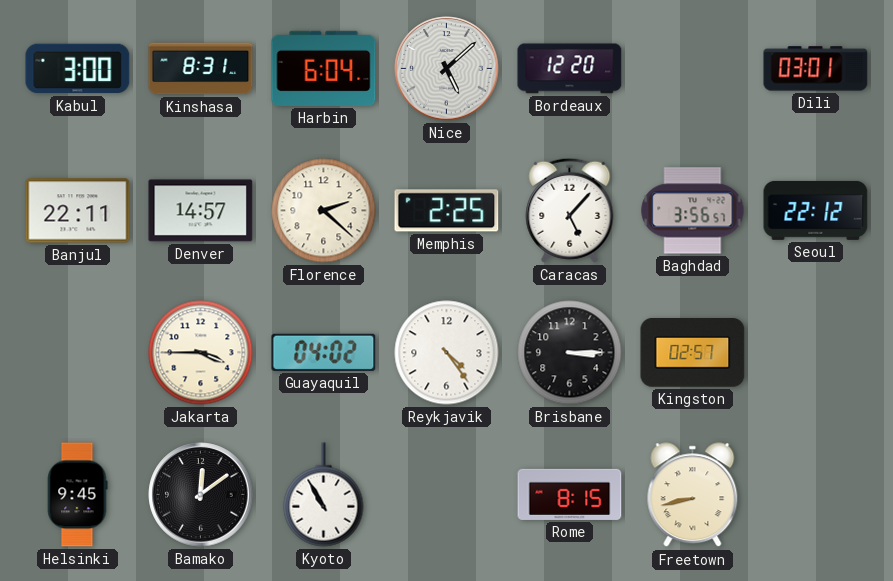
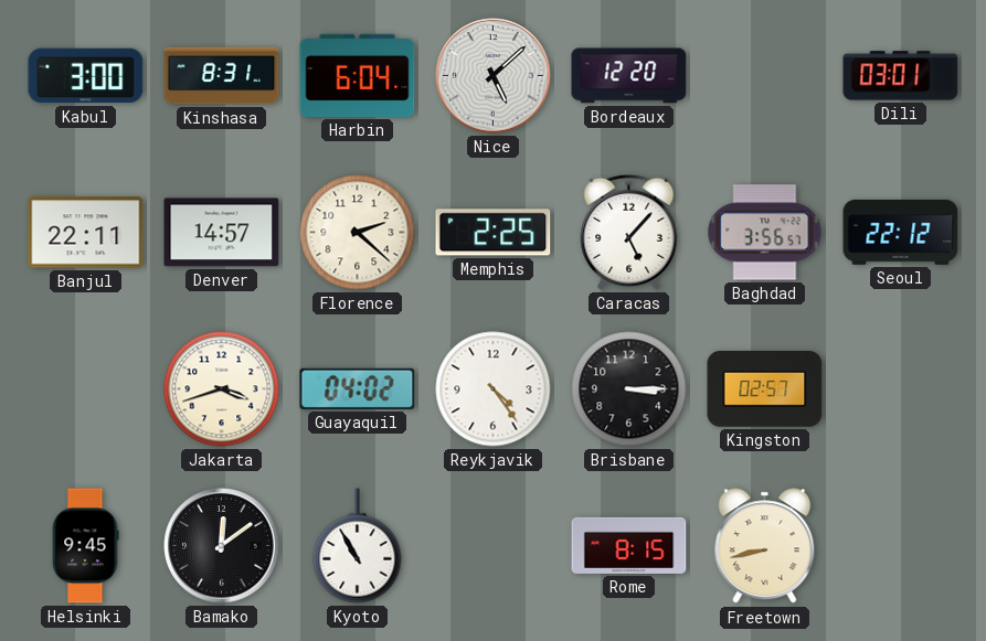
Jakarta: 3:45 -> 3:42
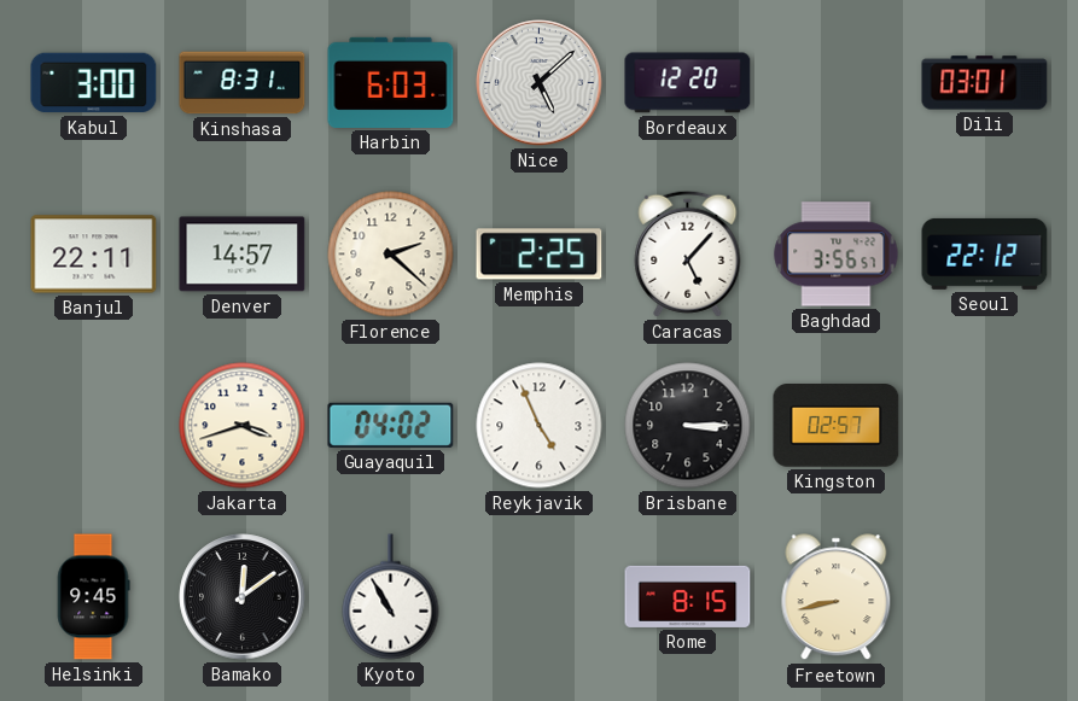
Harbin: 6:04 -> 6:03
Reykjavik: 4:24 -> 4:56
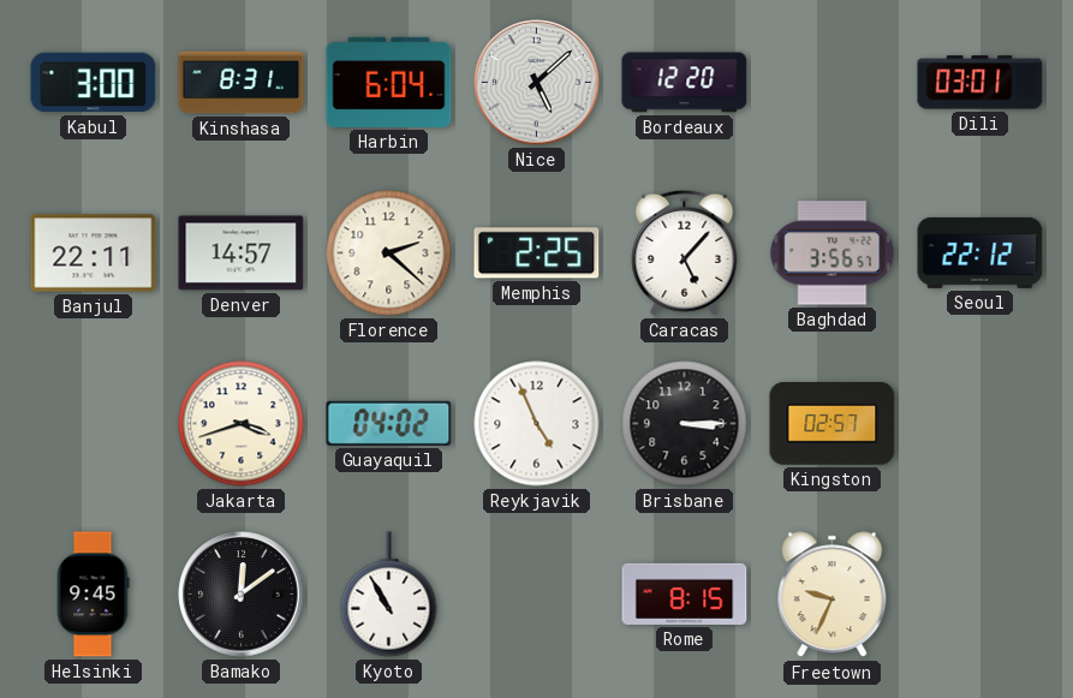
Harbin: 6:03 -> 6:04
Freetown: 8:43 -> 9:34
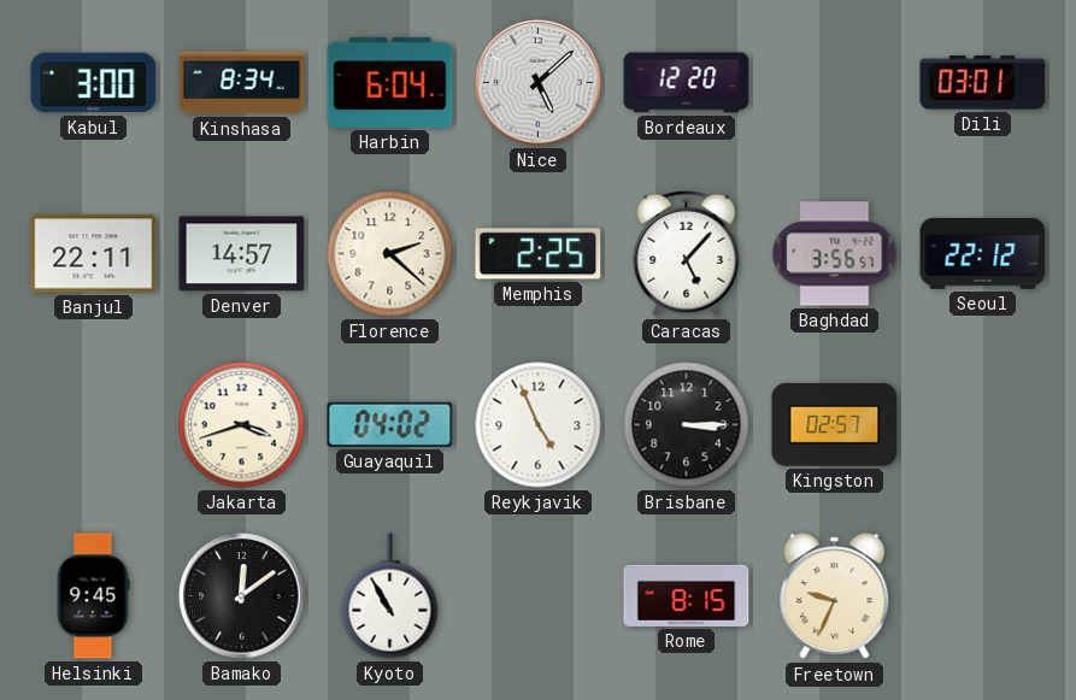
Kinshasa: 8:31 -> 8:34
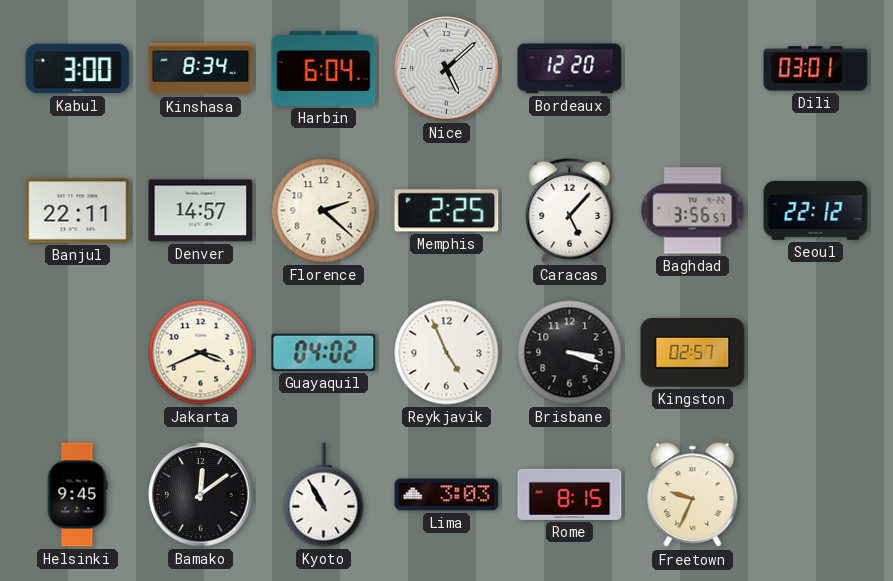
Jakarta: 3:42 -> 3:41
Brisbane: 3:15 -> 3:18
Lima: none -> 3:03
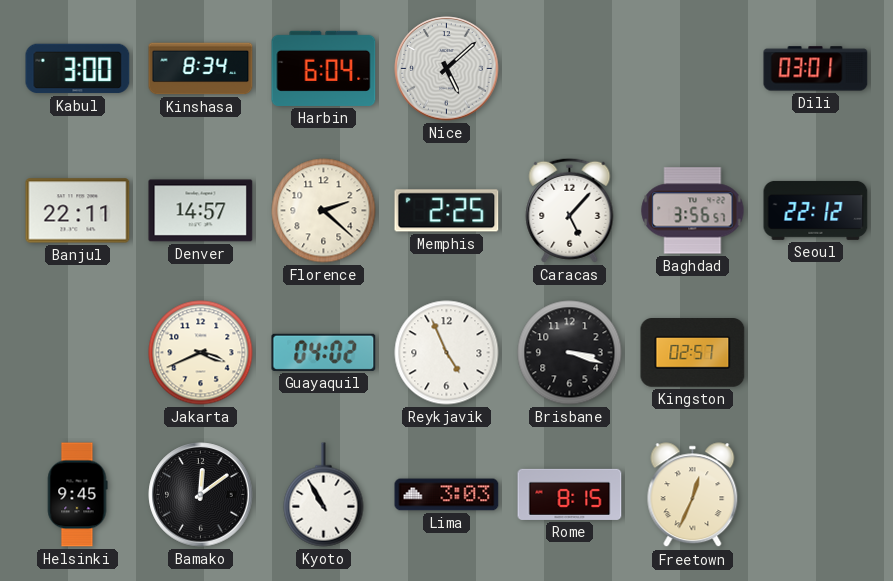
Bordeaux: 12:20 -> none
Freetown: 9:34 -> 12:34
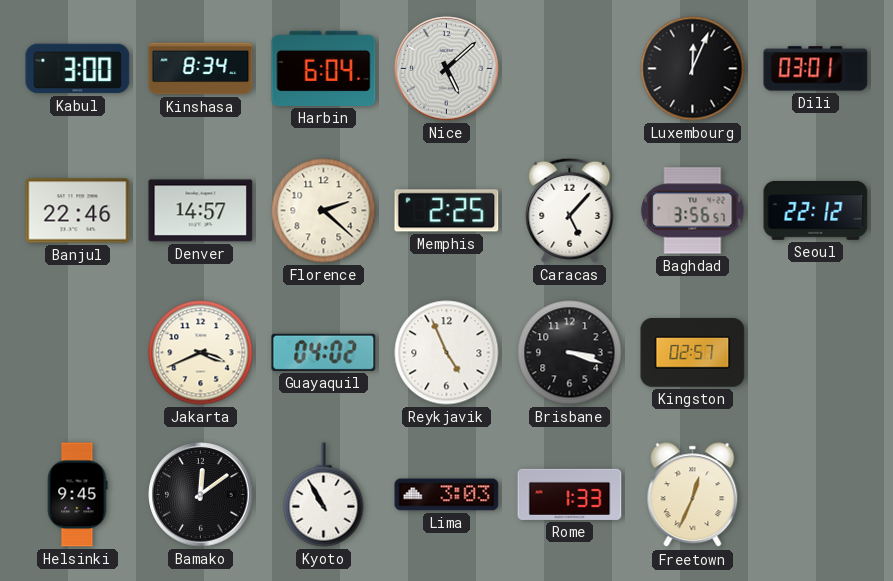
Luxembourg: none -> 12:04
Banjul: 22:11 -> 22:46
Rome: 8:15 -> 1:33
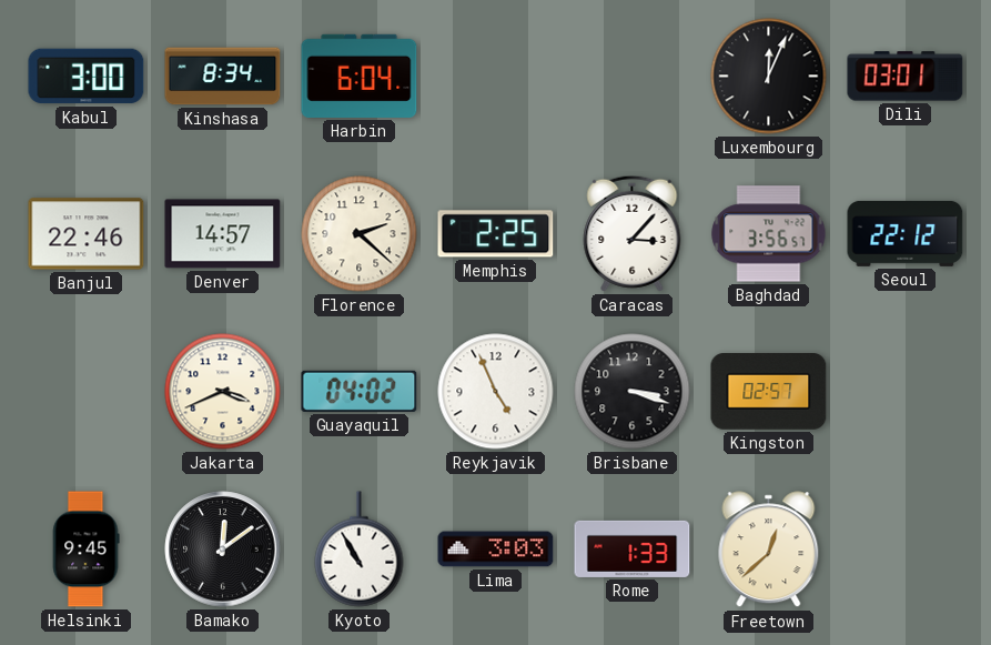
Nice: 5:08 -> none
Caracas: 5:07 -> 3:07
Freetown: 12:34 -> 12:38
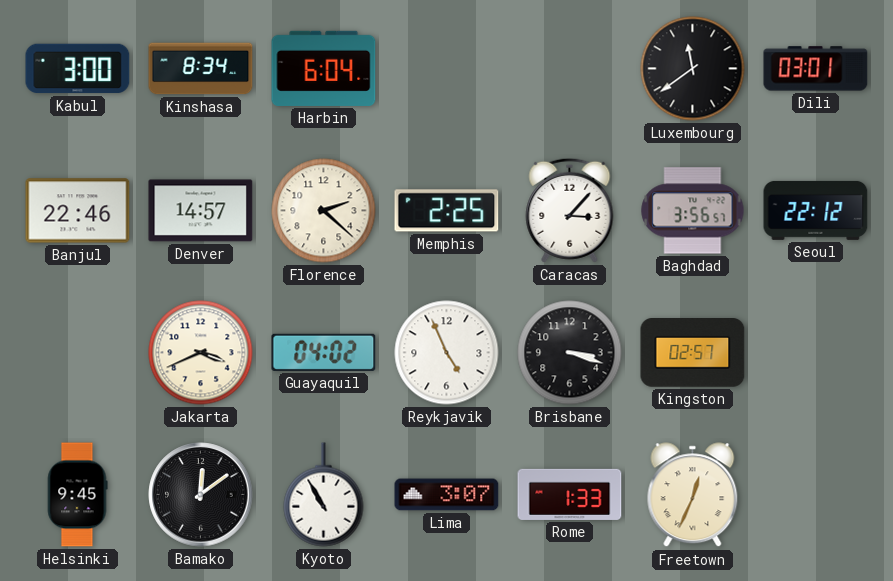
Luxembourg: 12:04 -> 11:39
Lima: 3:03 -> 3:07
Freetown: 12:38 -> 12:34
